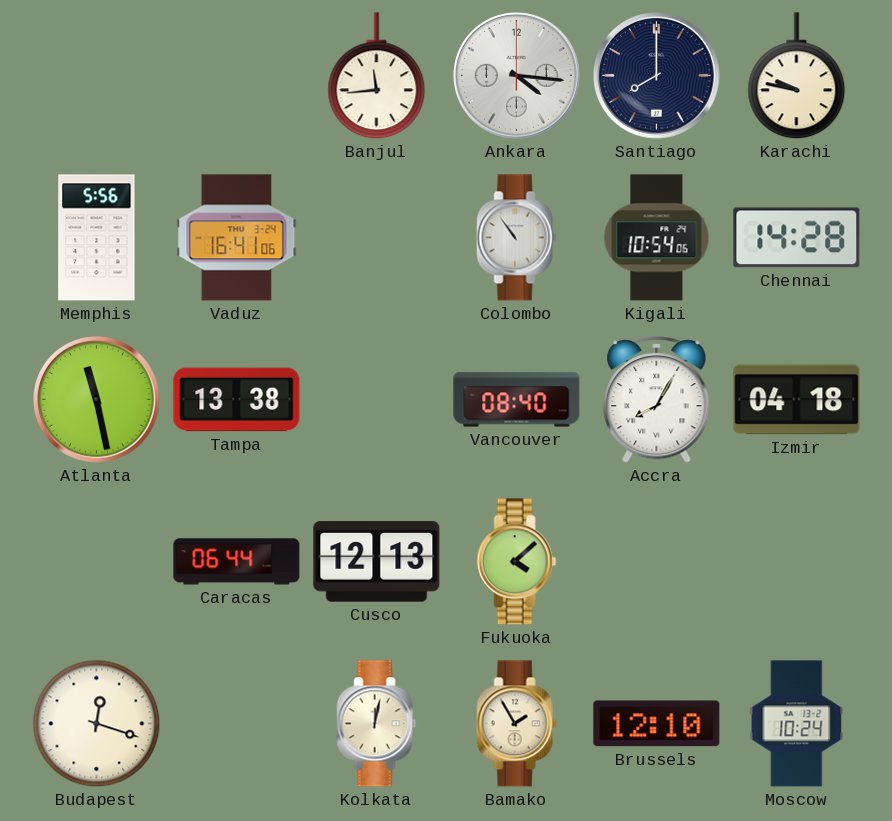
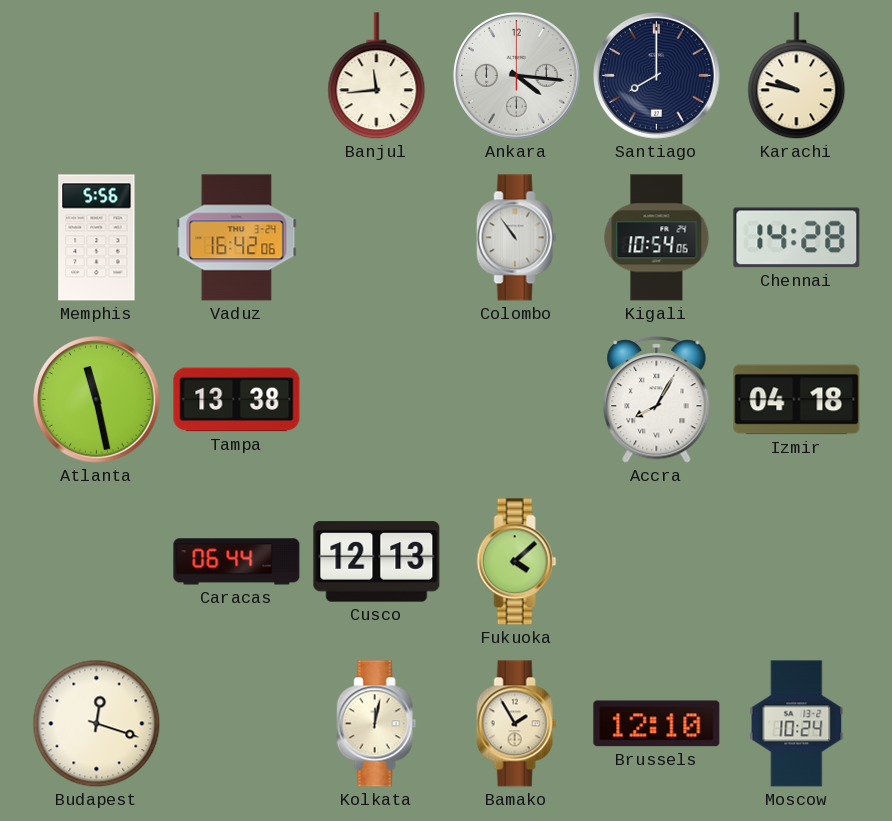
Vaduz: 16:41 -> 16:42
Vancouver: 08:40 -> none
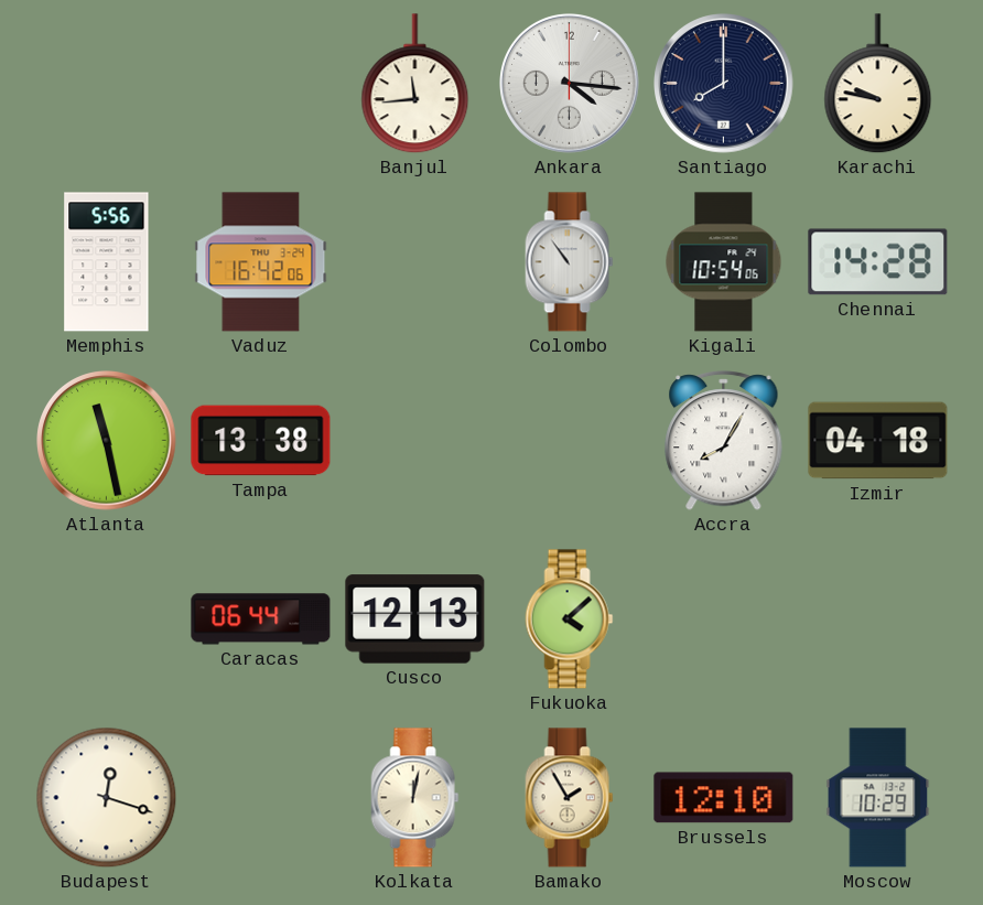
Moscow: 10:24 -> 10:29
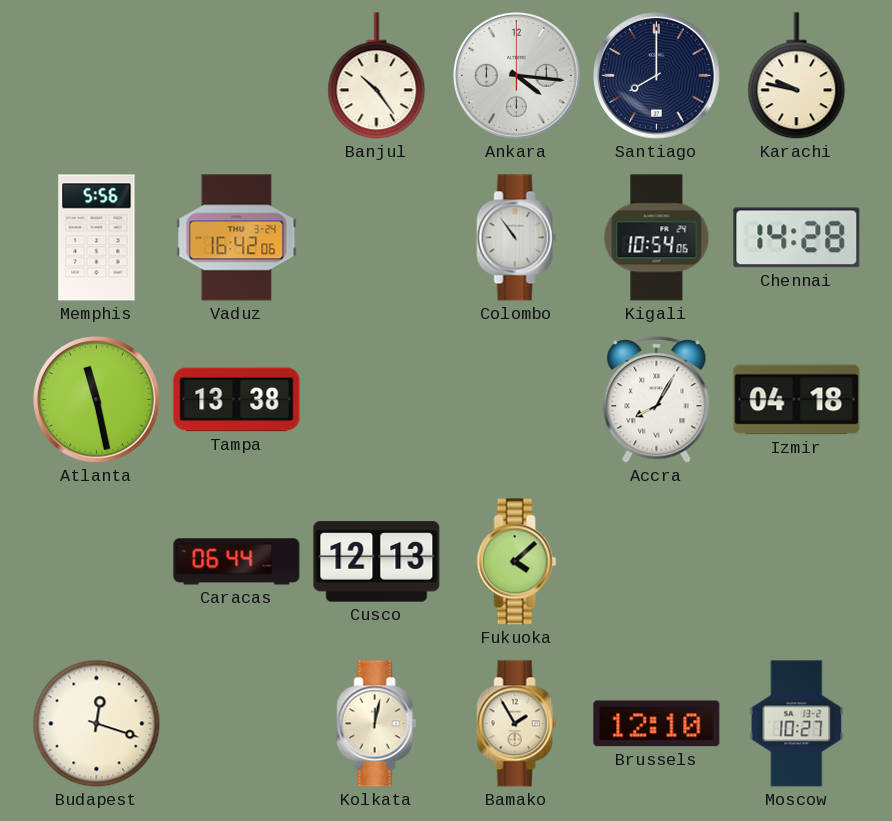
Banjul: 11:44 -> 10:24
Moscow: 10:29 -> 10:27
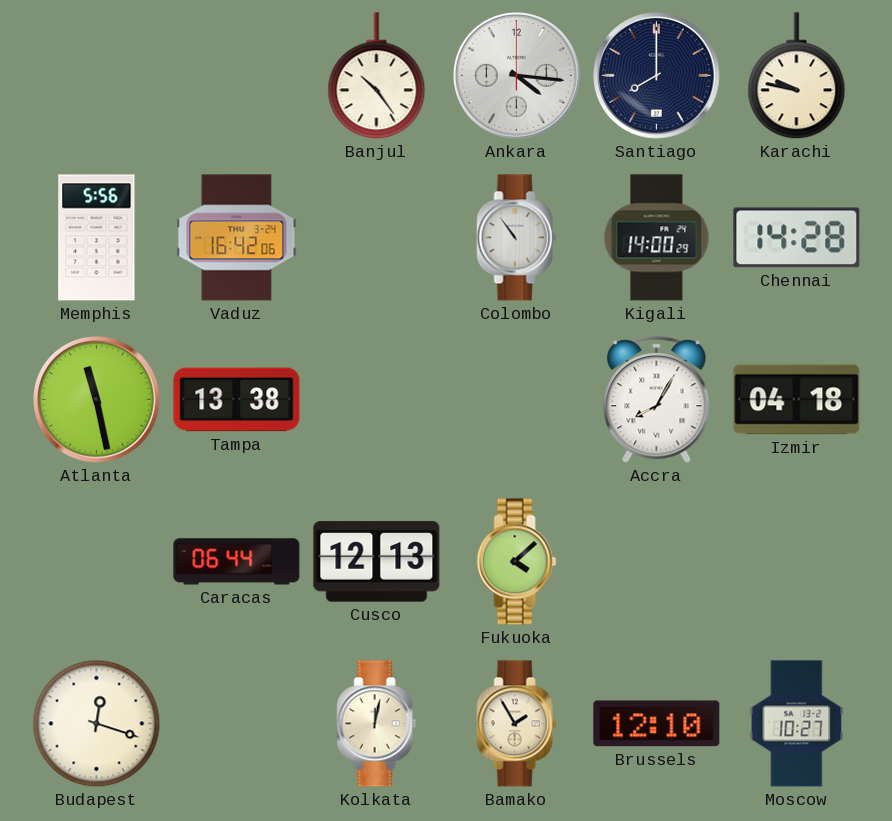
Kigali: 10:54 -> 14:00
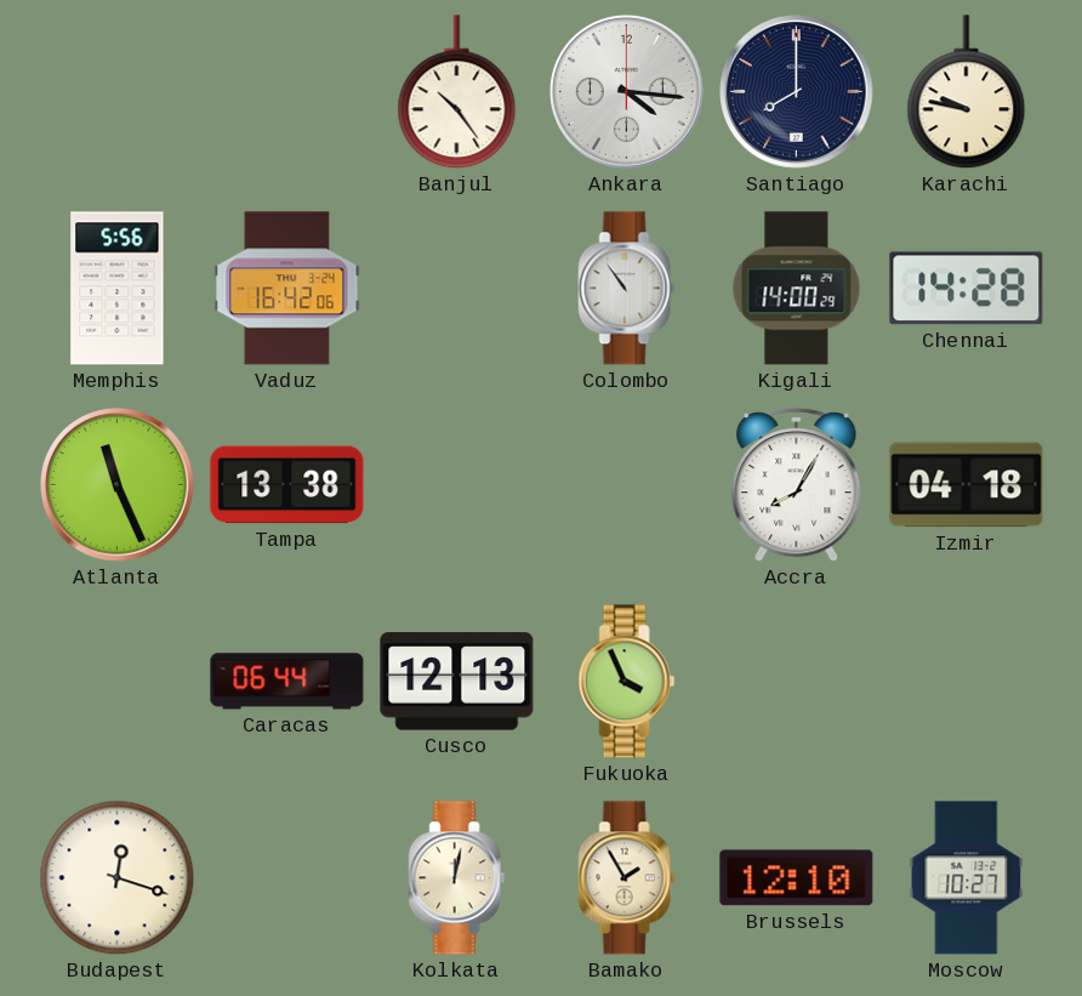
Atlanta: 11:28 -> 11:26
Fukuoka: 4:08 -> 3:56
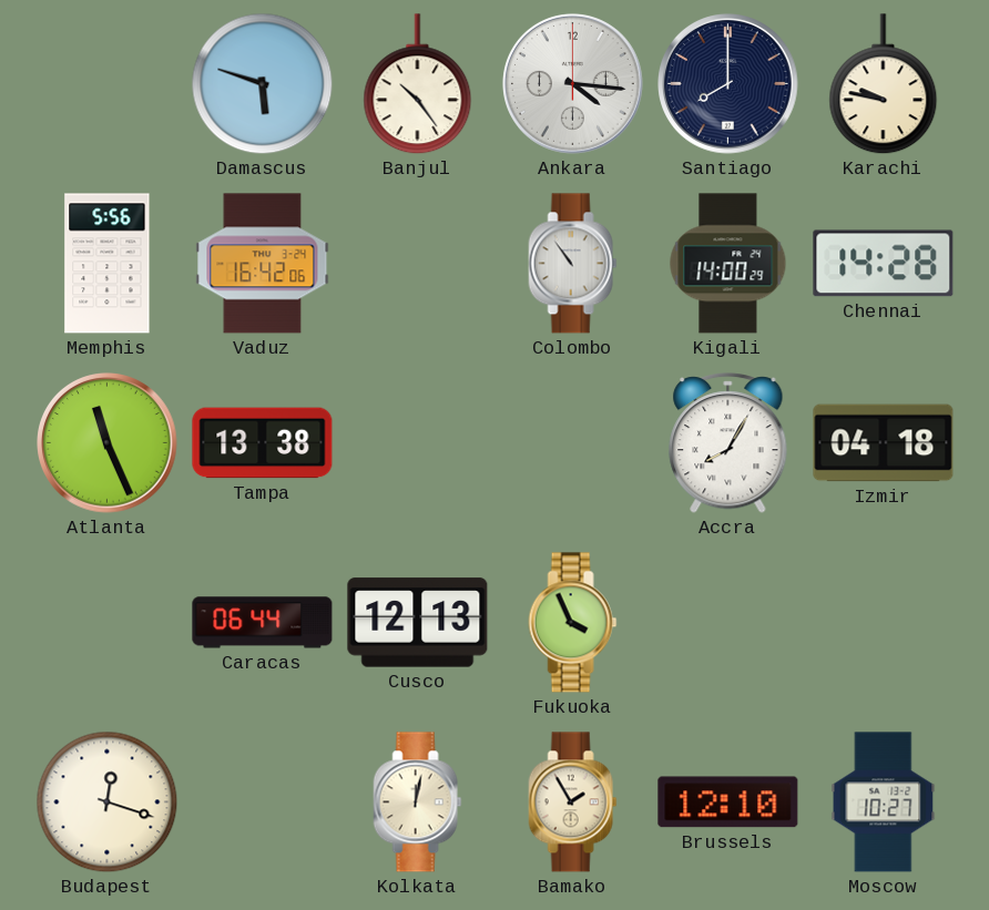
Damascus: none -> 5:48
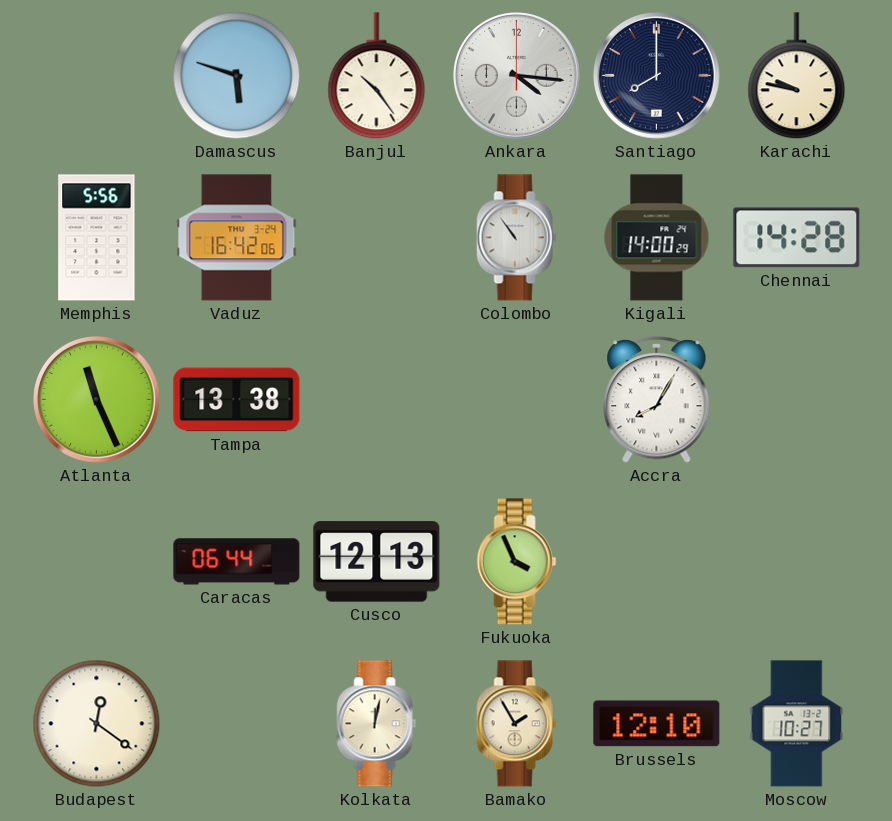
Izmir: 04:18 -> none
Budapest: 12:18 -> 12:21
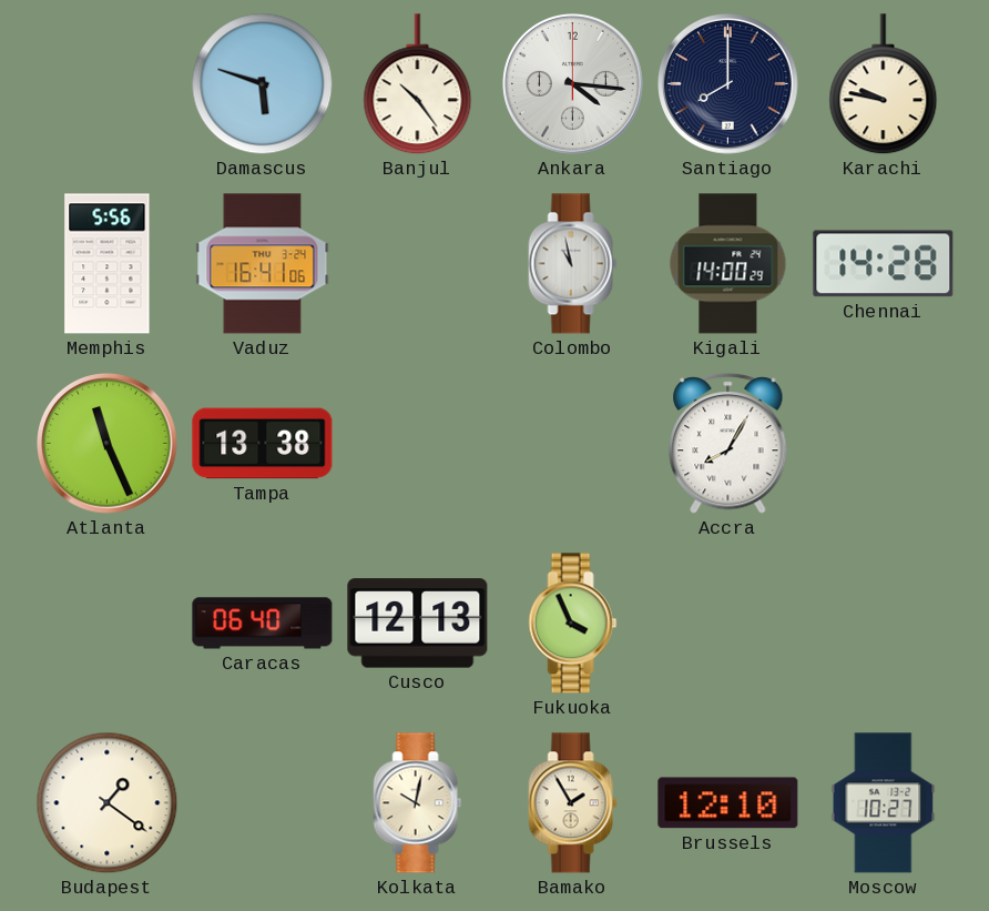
Vaduz: 16:42 -> 16:41
Colombo: 10:54 -> 10:58
Caracas: 06:44 -> 06:40
Budapest: 12:21 -> 1:21
Kolkata: 12:02 -> 10:02
